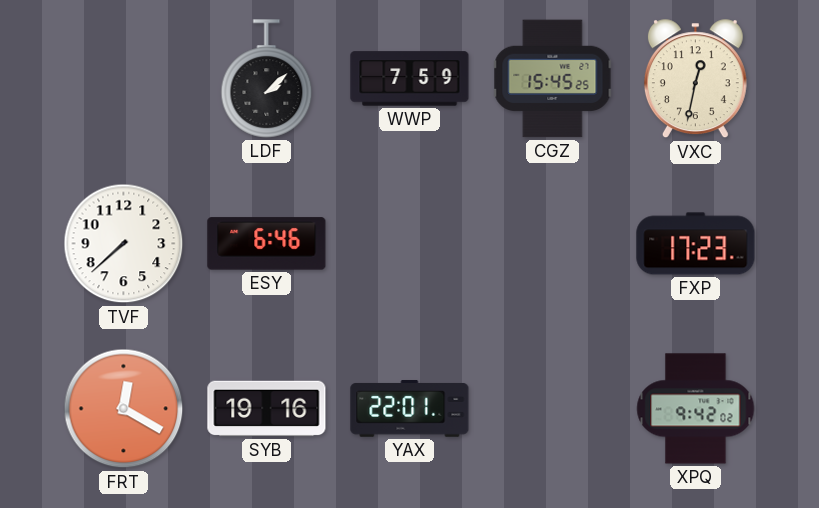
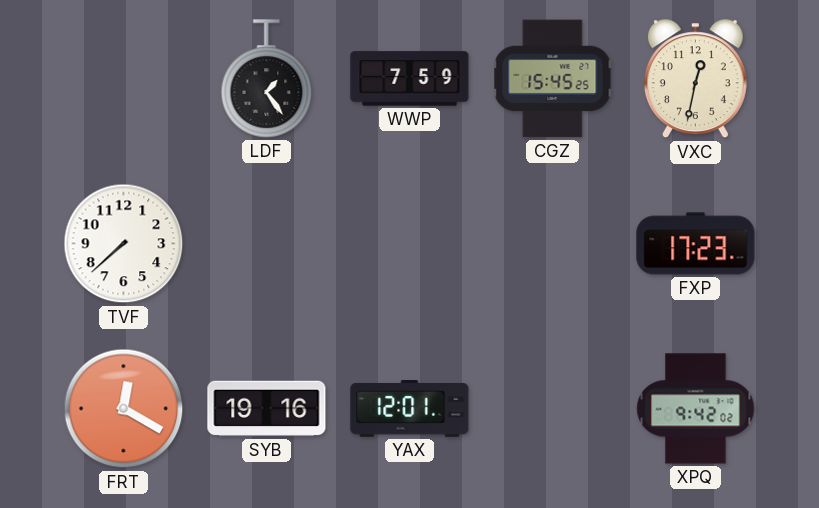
LDF: 2:08 -> 1:24
ESY: 6:46 -> none
YAX: 22:01 -> 12:01
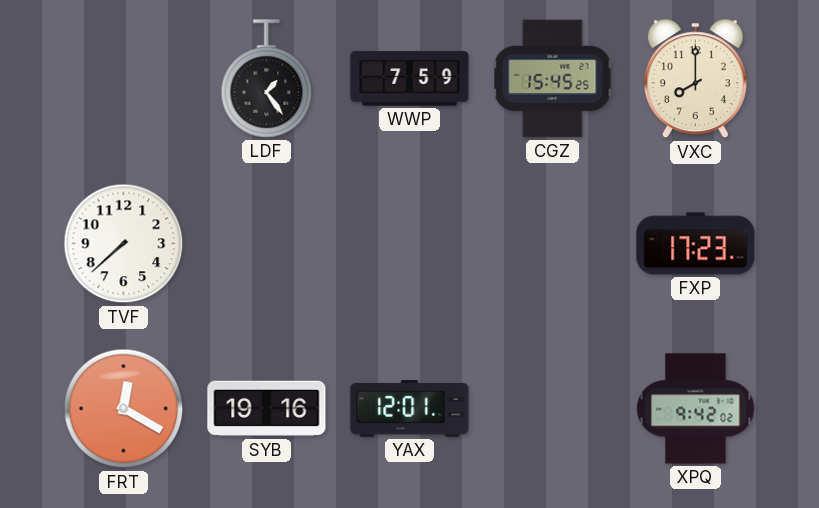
VXC: 12:32 -> 8:00
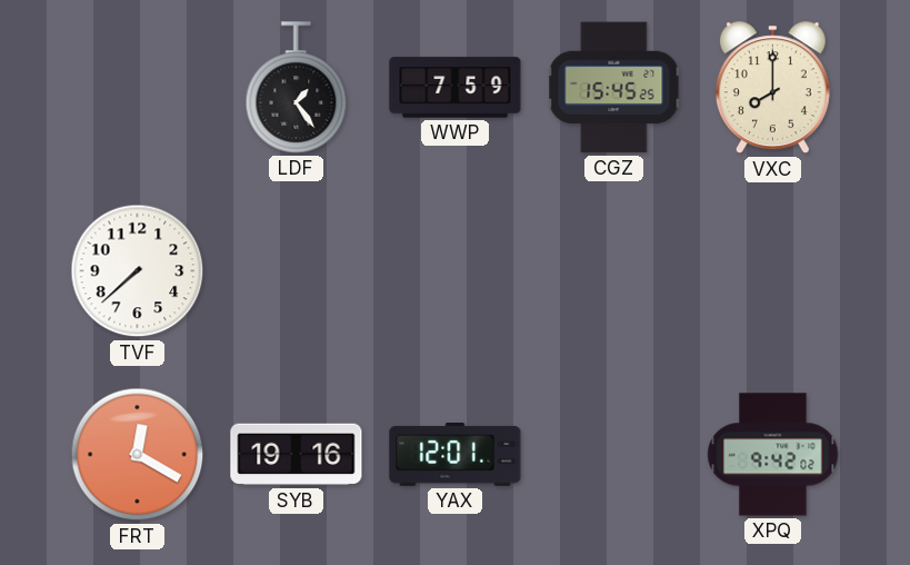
FXP: 17:23 -> none
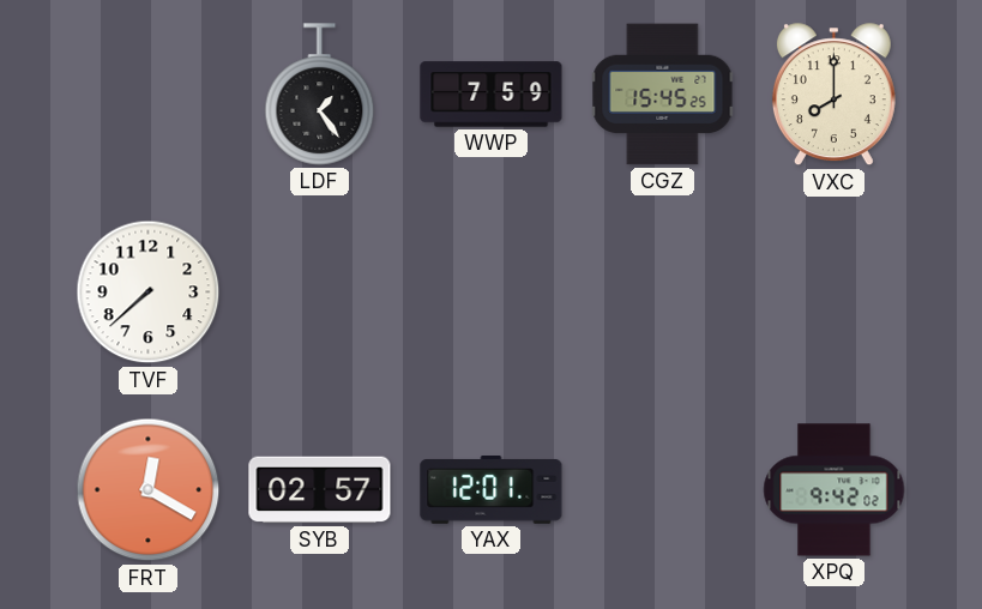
SYB: 19:16 -> 02:57
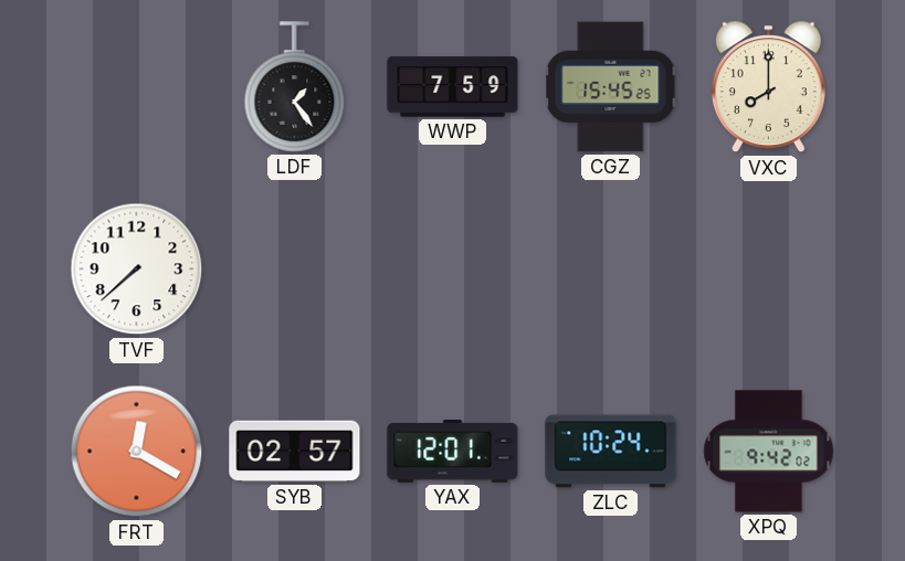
ZLC: none -> 10:24
